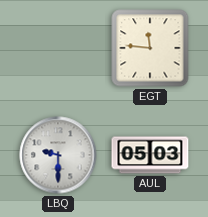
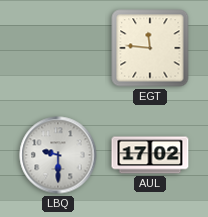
AUL: 05:03 -> 17:02
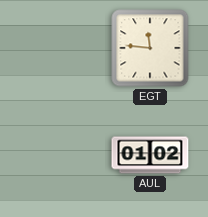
LBQ: 9:30 -> none
AUL: 17:02 -> 01:02
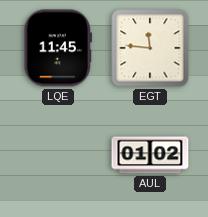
LQE: none -> 11:45
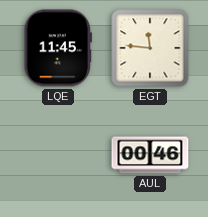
AUL: 01:02 -> 00:46
